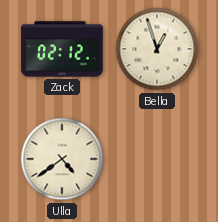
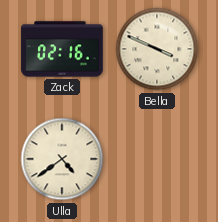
Zack: 02:12 -> 02:16
Bella: 12:57 -> 3:49
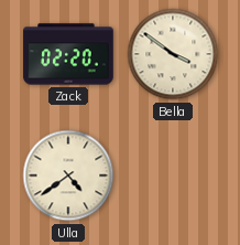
Zack: 02:16 -> 02:20
Bella: 3:49 -> 3:51
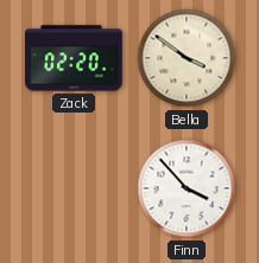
Ulla: 4:39 -> none
Finn: none -> 3:53
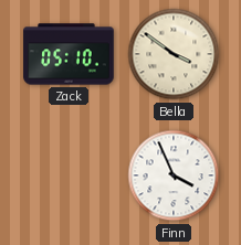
Zack: 02:20 -> 05:10
Finn: 3:53 -> 3:56
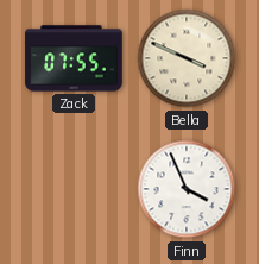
Zack: 05:10 -> 07:55
Bella: 3:51 -> 3:49
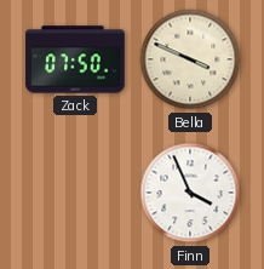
Zack: 07:55 -> 07:50
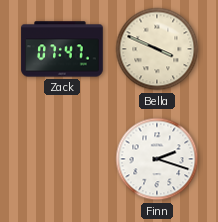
Zack: 07:50 -> 07:47
Finn: 3:56 -> 2:18
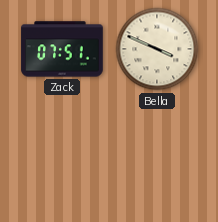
Zack: 07:47 -> 07:51
Finn: 2:18 -> none
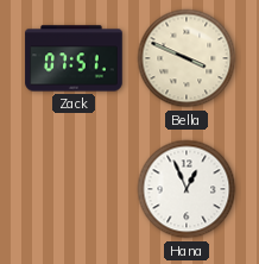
Hana: none -> 12:56
